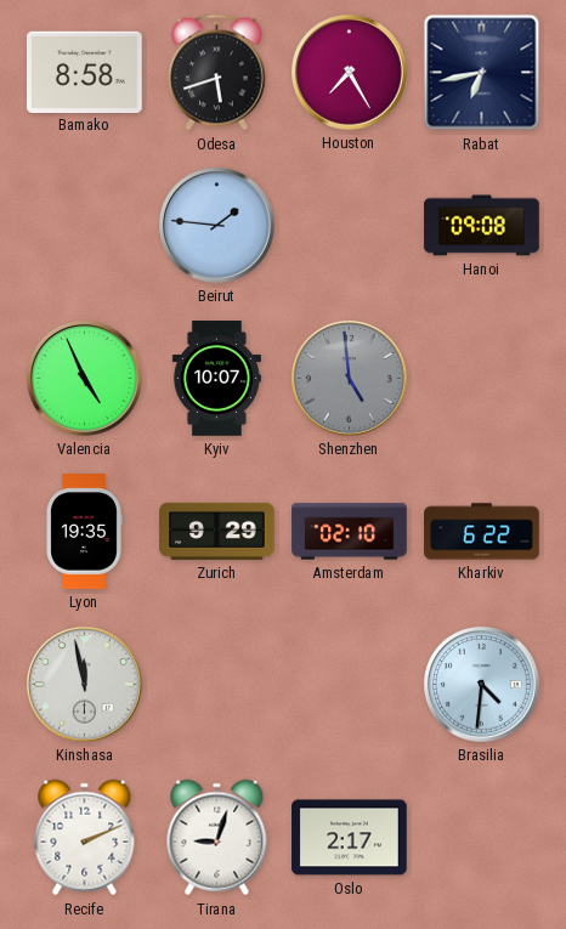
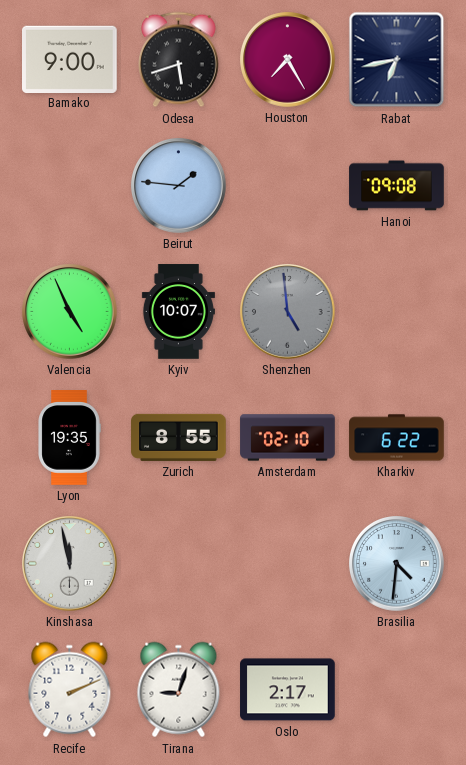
Bamako: 8:58 -> 9:00
Zurich: 9:29 -> 8:55
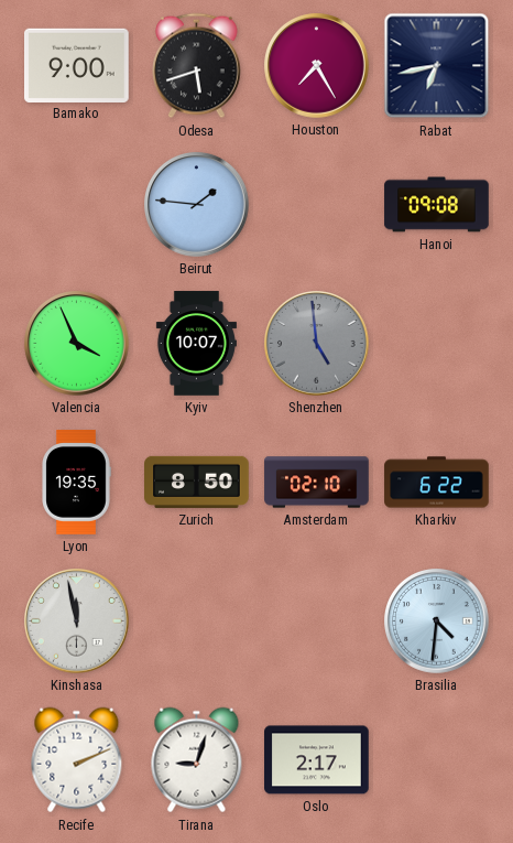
Valencia: 4:56 -> 3:56
Zurich: 8:55 -> 8:50
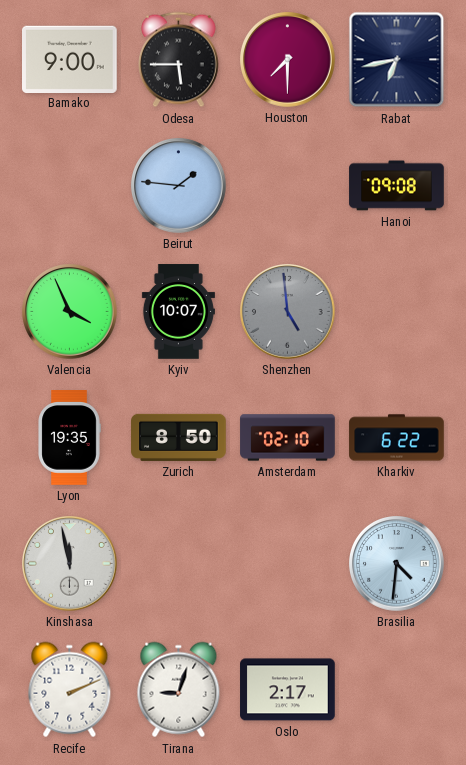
Odesa: 5:42 -> 5:45
Houston: 7:25 -> 7:30
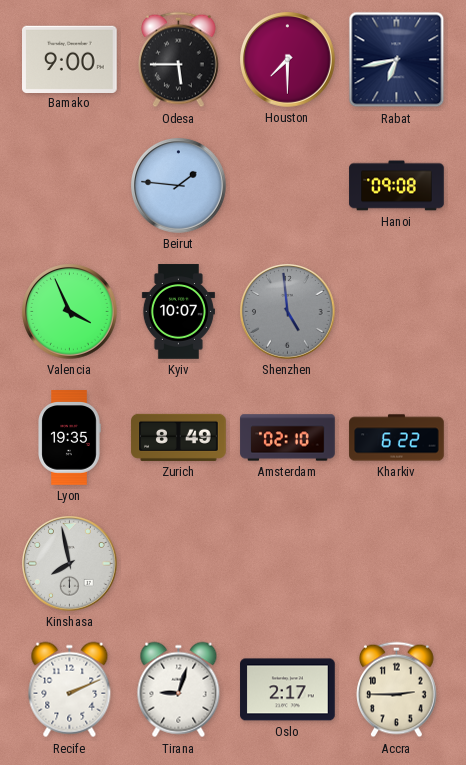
Zurich: 8:50 -> 8:49
Kinshasa: 11:58 -> 7:58
Brasilia: 4:31 -> none
Accra: none -> 2:45
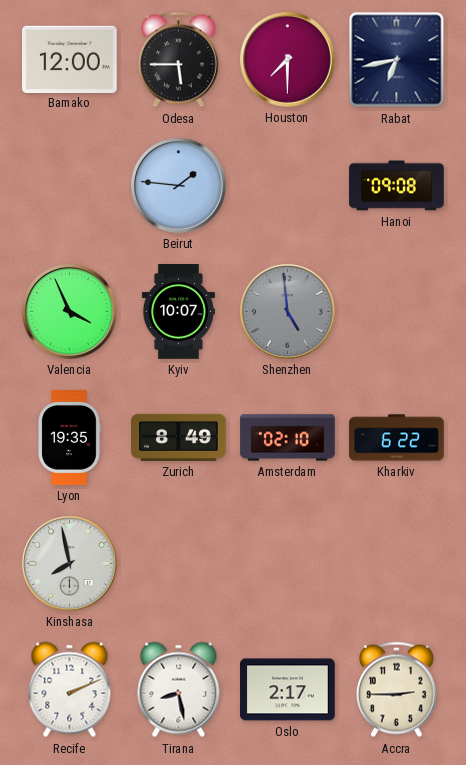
Bamako: 9:00 -> 12:00
Tirana: 9:03 -> 8:28
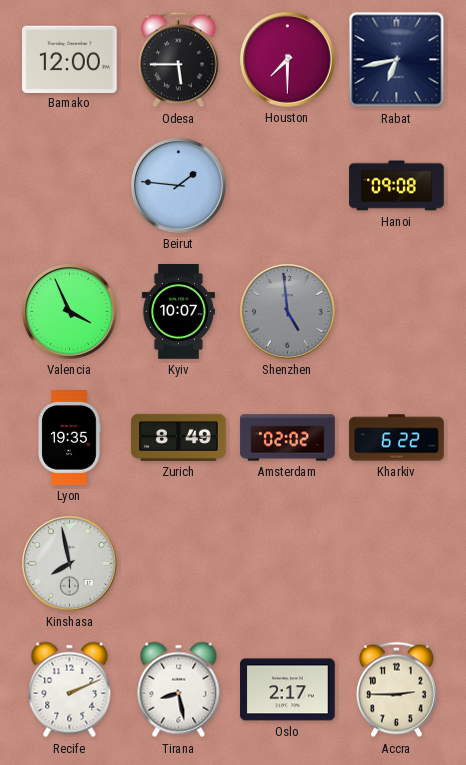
Amsterdam: 02:10 -> 02:02
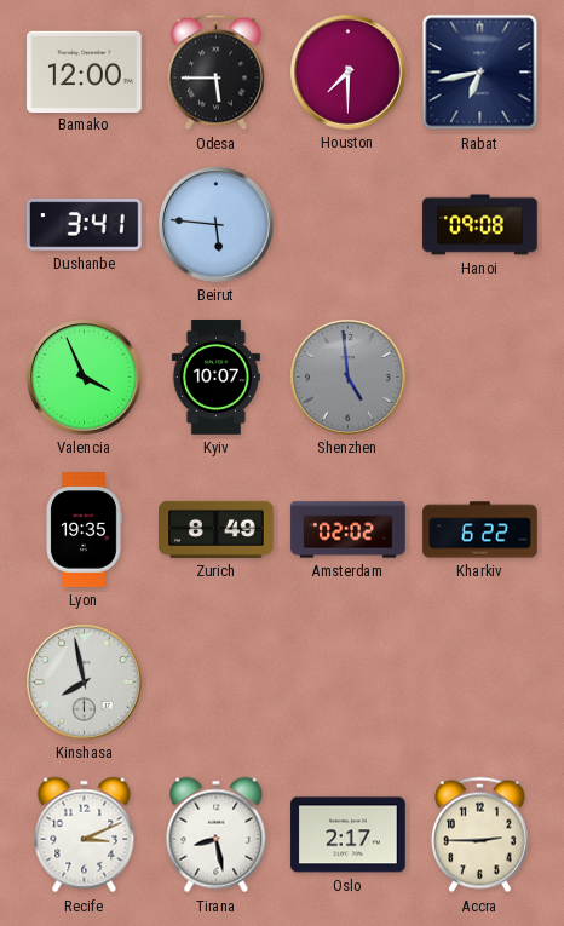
Dushanbe: none -> 3:41
Beirut: 1:46 -> 5:46
Recife: 2:11 -> 3:11
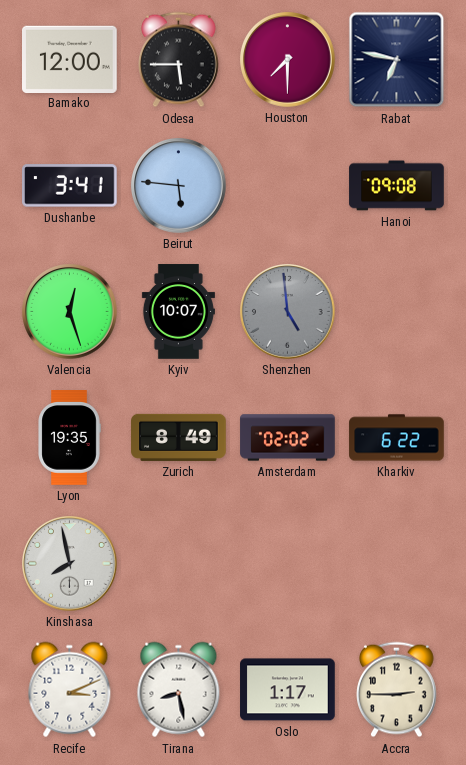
Rabat: 6:43 -> 6:47
Valencia: 3:56 -> 12:27
Oslo: 2:17 -> 1:17
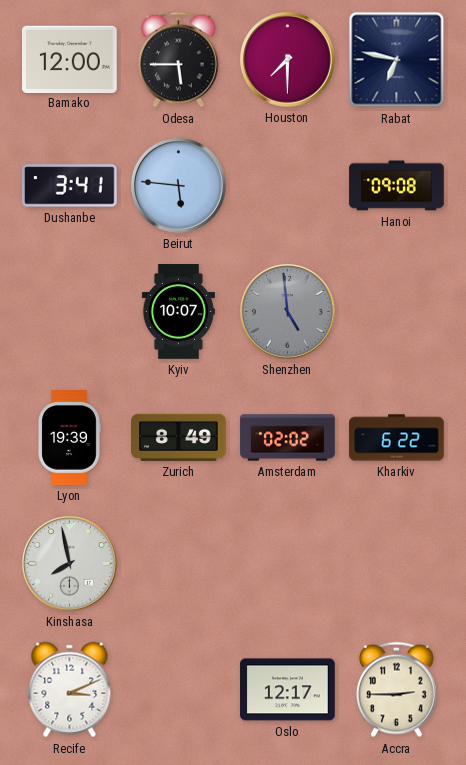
Valencia: 12:27 -> none
Lyon: 19:35 -> 19:39
Tirana: 8:28 -> none
Oslo: 1:17 -> 12:17
